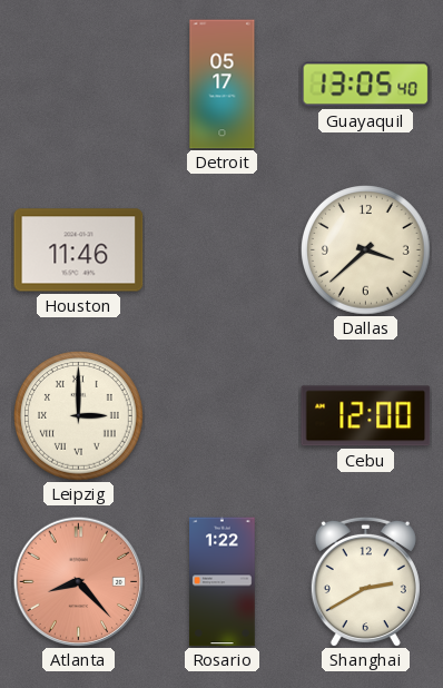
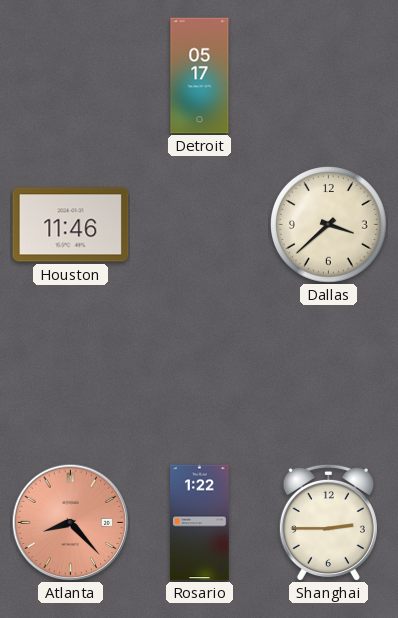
Guayaquil: 13:05 -> none
Leipzig: 3:00 -> none
Cebu: 12:00 -> none
Shanghai: 2:40 -> 2:45
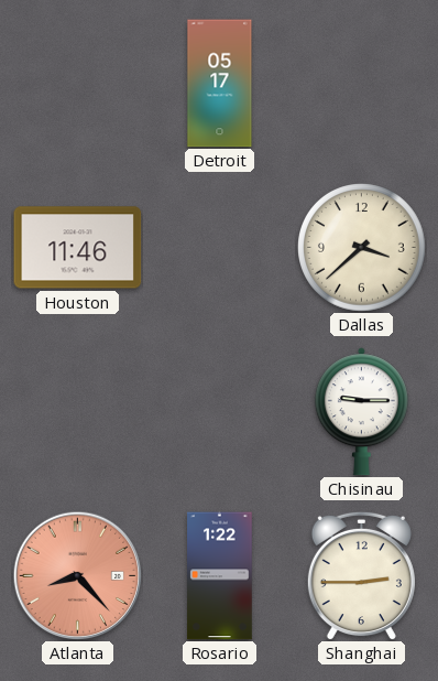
Chisinau: none -> 9:15
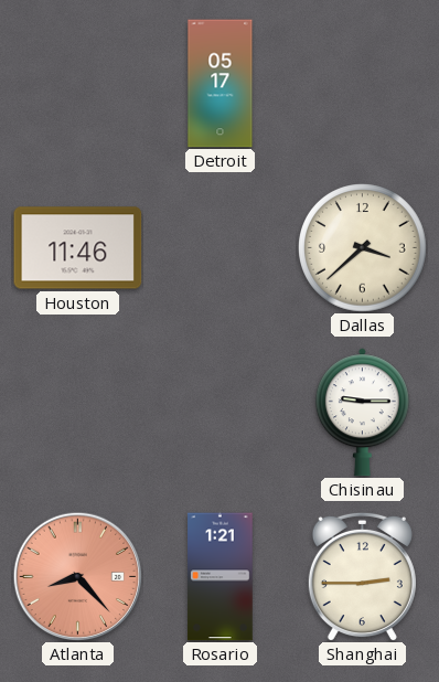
Rosario: 1:22 -> 1:21
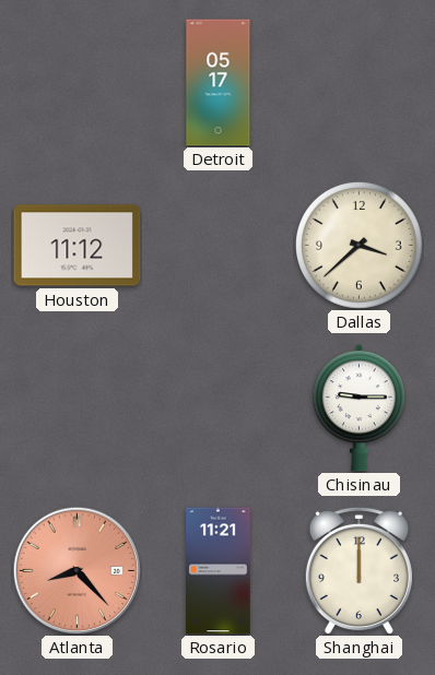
Houston: 11:46 -> 11:12
Rosario: 1:21 -> 11:21
Shanghai: 2:45 -> 12:00
